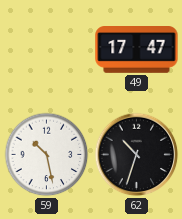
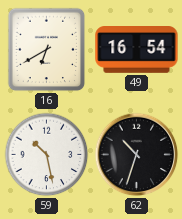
16: none -> 6:40
49: 17:47 -> 16:54
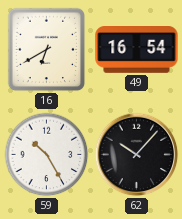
59: 10:28 -> 10:25
62: 10:33 -> 10:07
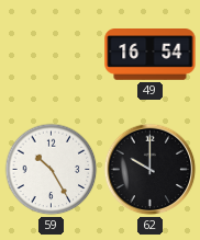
16: 6:40 -> none
62: 10:07 -> 10:00
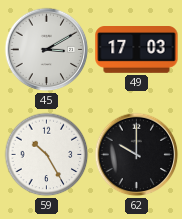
45: none -> 3:10
49: 16:54 -> 17:03
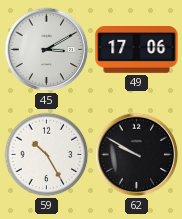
49: 17:03 -> 17:06
62: 10:00 -> 9:50
